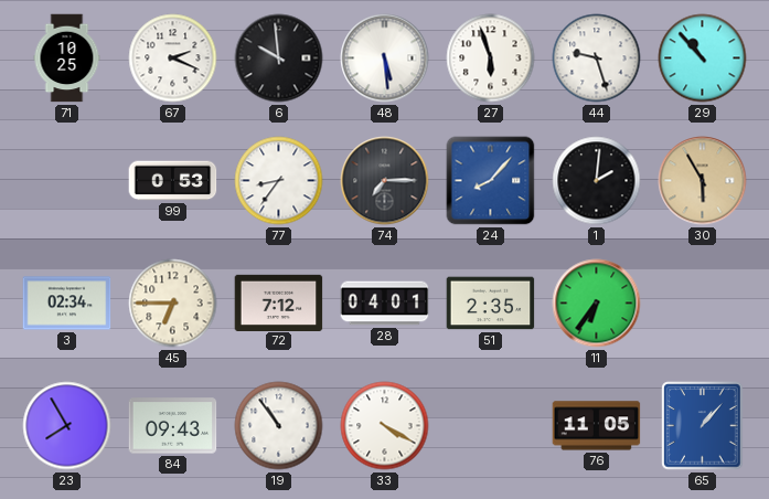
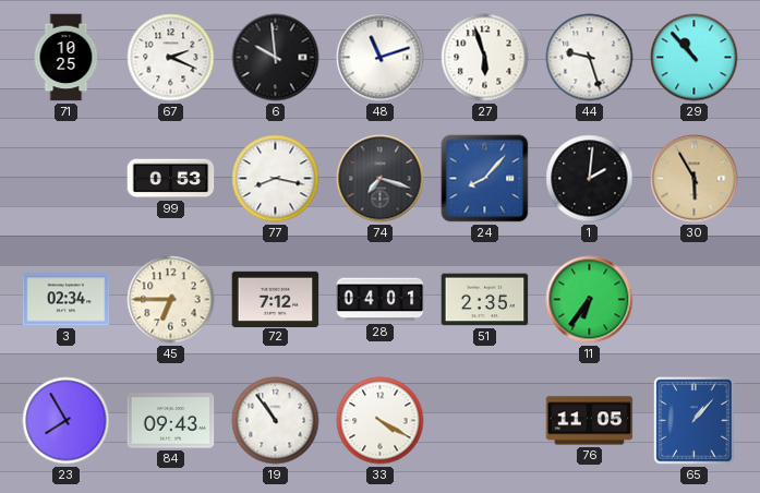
48: 5:29 -> 11:12
77: 8:36 -> 8:17
74: 7:15 -> 7:18
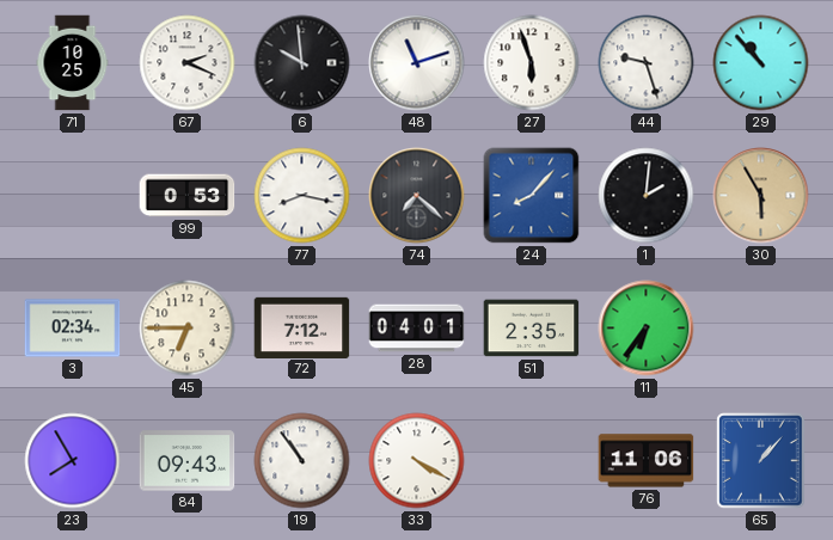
74: 7:18 -> 7:22
76: 11:05 -> 11:06
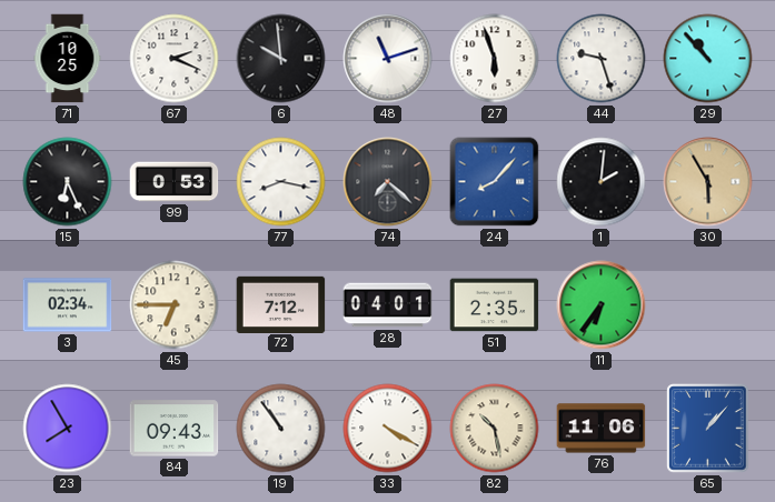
15: none -> 6:26
82: none -> 10:28
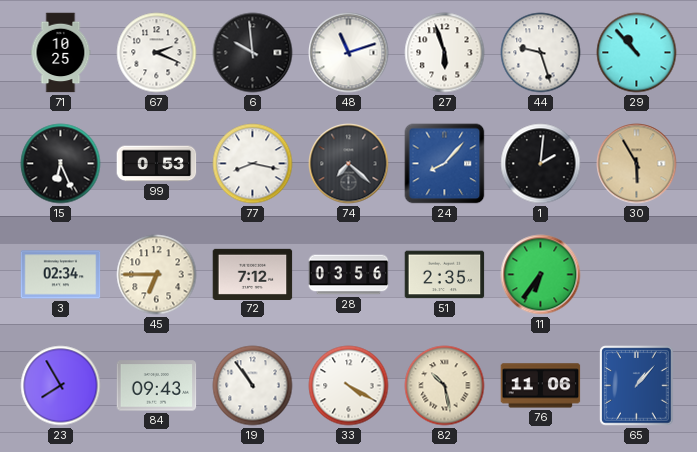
28: 04:01 -> 03:56
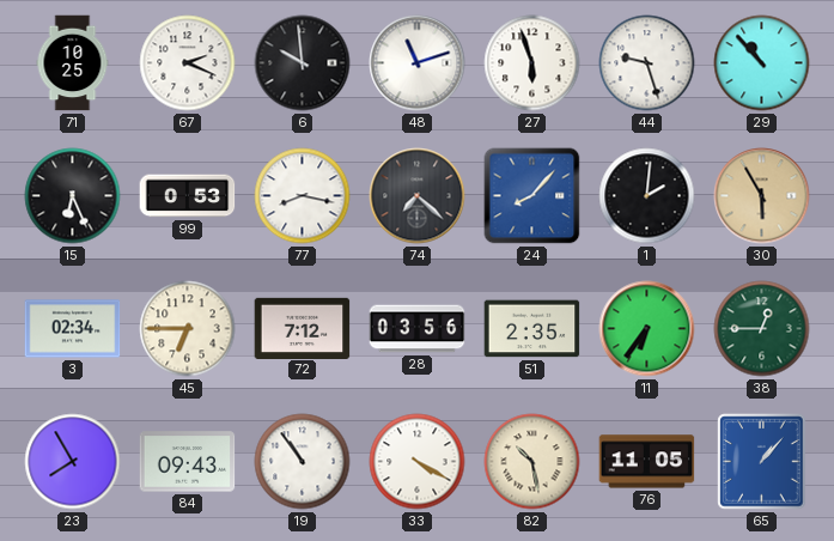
38: none -> 12:45
76: 11:06 -> 11:05
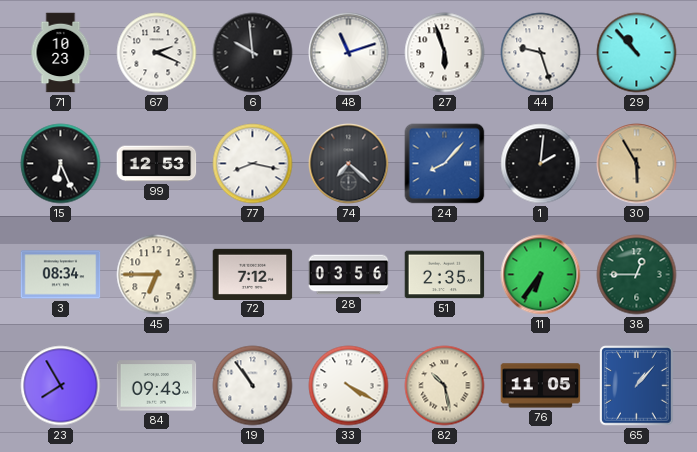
71: 10:25 -> 10:23
99: 0:53 -> 12:53
3: 02:34 -> 08:34
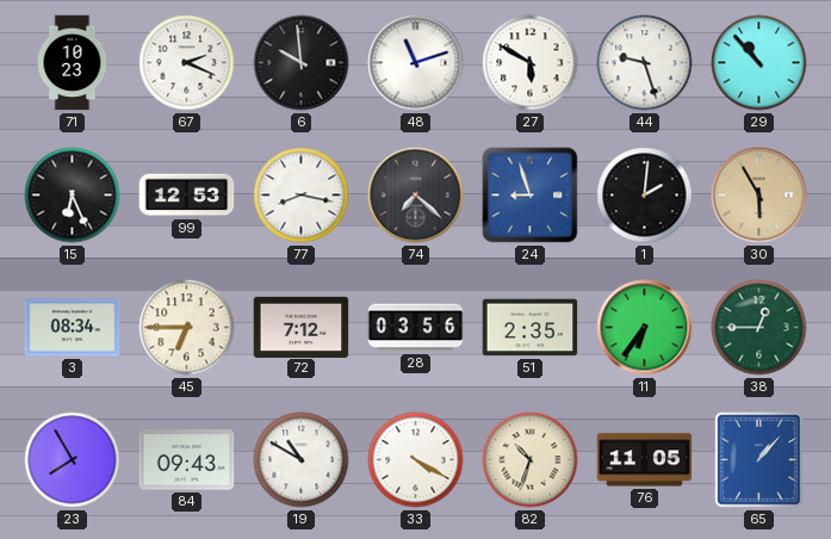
27: 5:57 -> 5:50
24: 8:07 -> 8:57
19: 10:54 -> 10:50
82: 10:28 -> 10:33
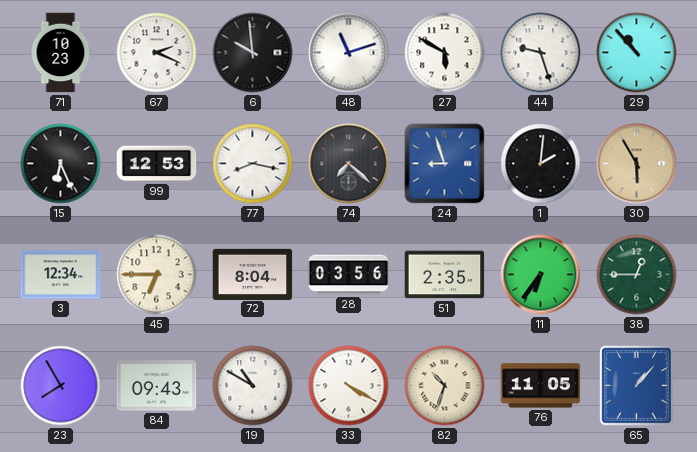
3: 08:34 -> 12:34
72: 7:12 -> 8:04
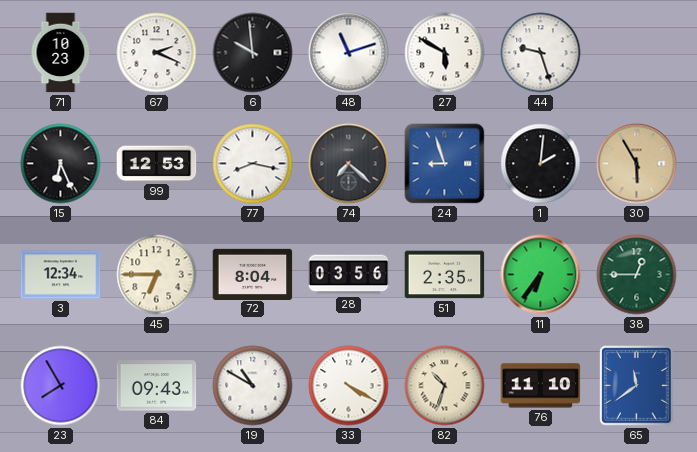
29: 10:53 -> none
76: 11:05 -> 11:10
65: 1:07 -> 11:39
